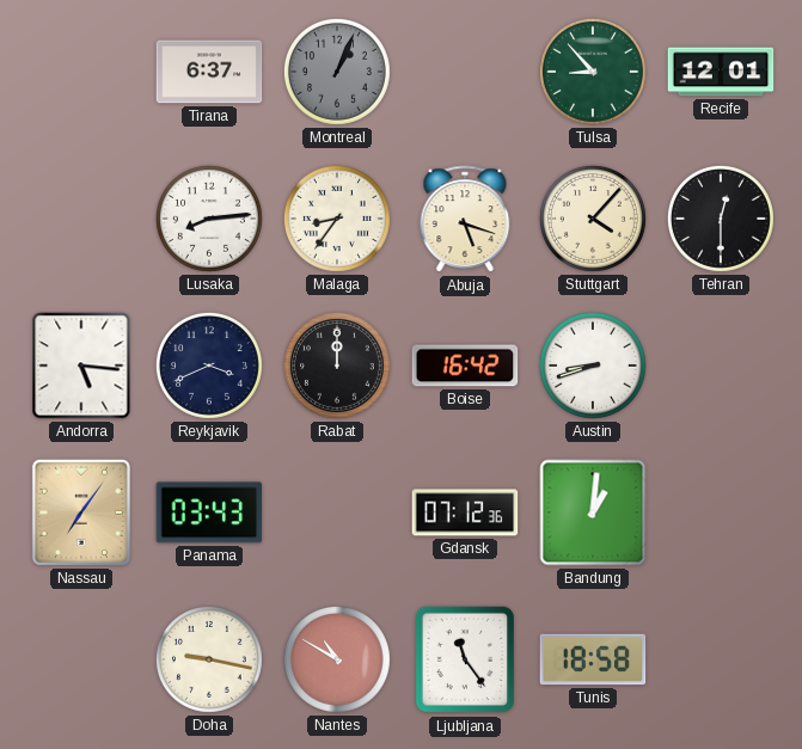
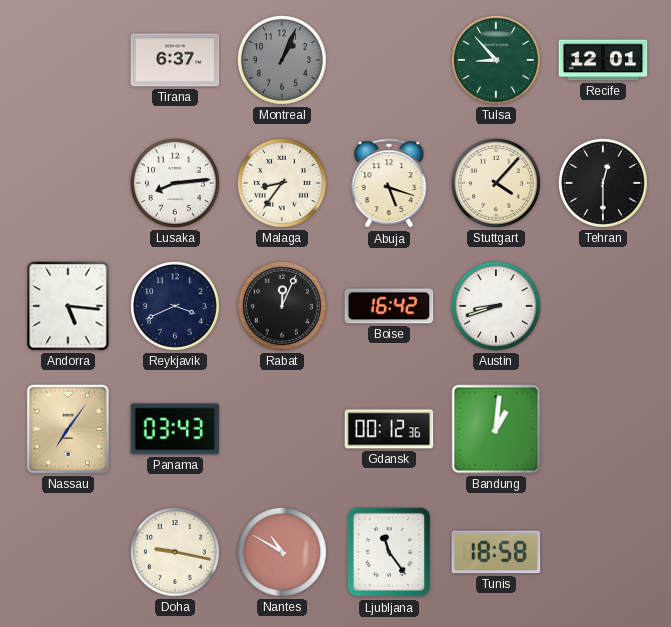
Rabat: 12:00 -> 12:04
Gdansk: 07:12 -> 00:12
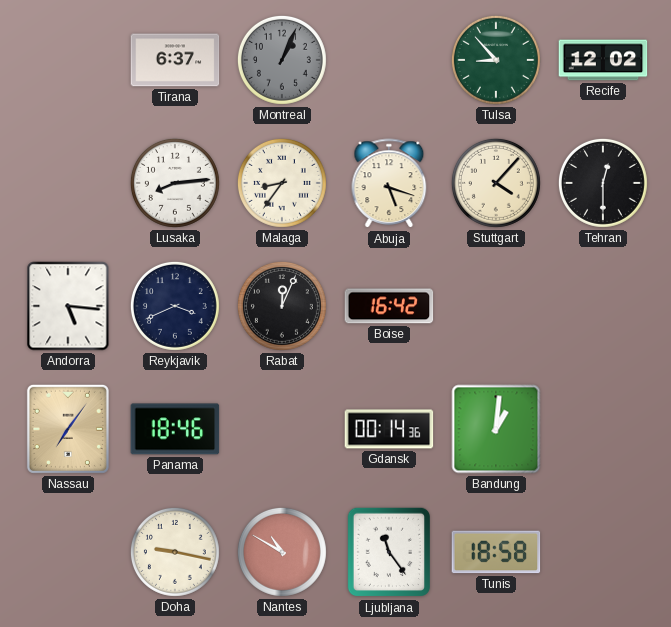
Recife: 12:01 -> 12:02
Austin: 8:42 -> none
Panama: 03:43 -> 18:46
Gdansk: 00:12 -> 00:14
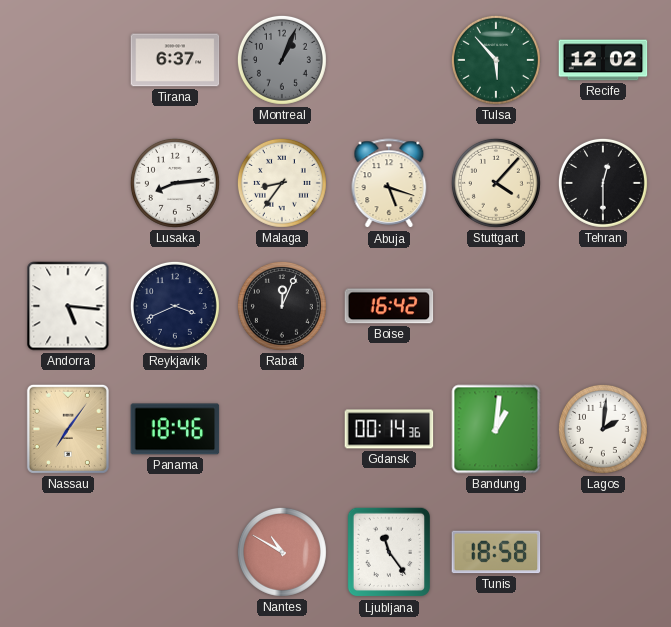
Tulsa: 8:53 -> 5:53
Lagos: none -> 2:01
Doha: 9:17 -> none
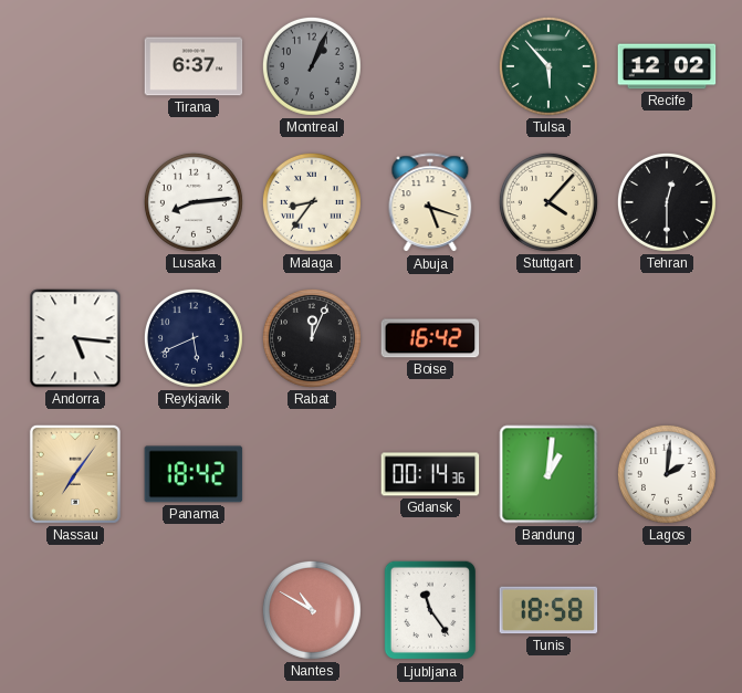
Reykjavik: 3:41 -> 5:41
Panama: 18:46 -> 18:42
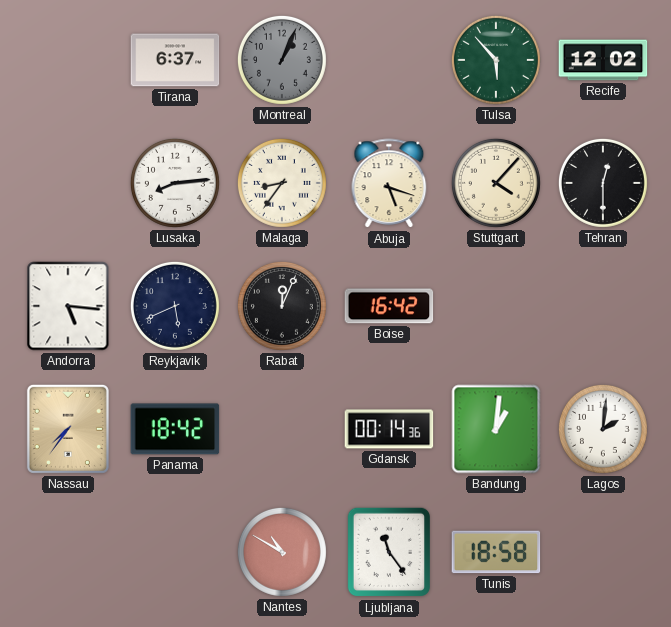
Nassau: 7:06 -> 7:36
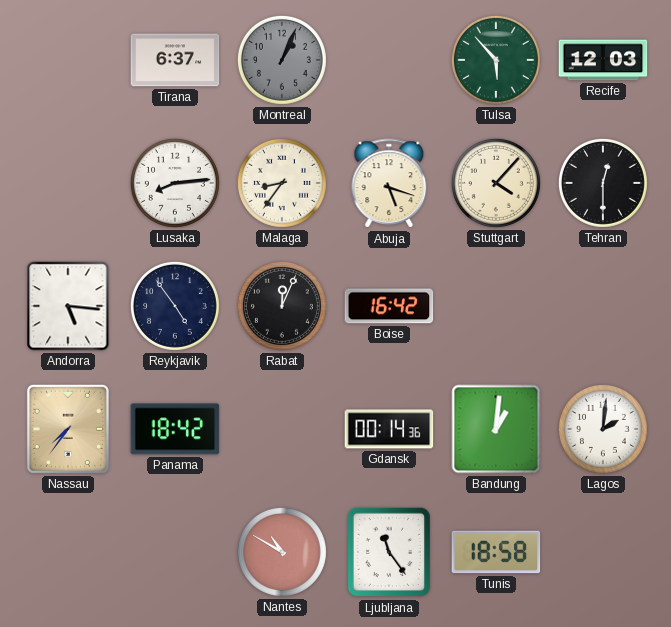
Recife: 12:02 -> 12:03
Reykjavik: 5:41 -> 4:54
